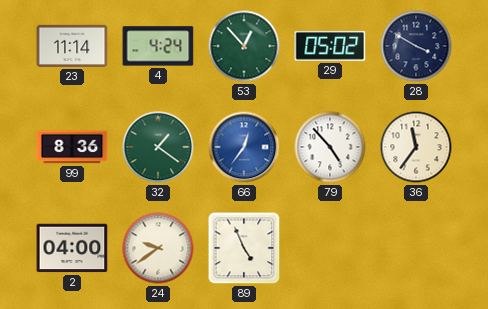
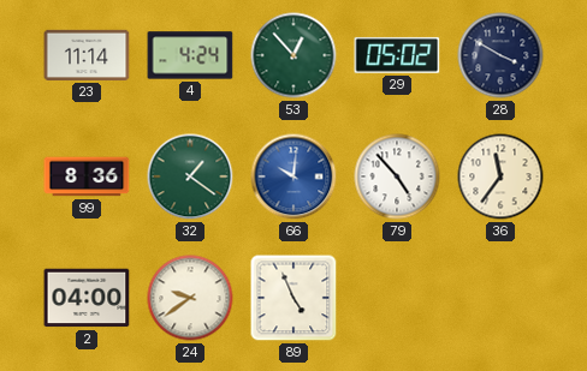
66: 12:36 -> 10:01
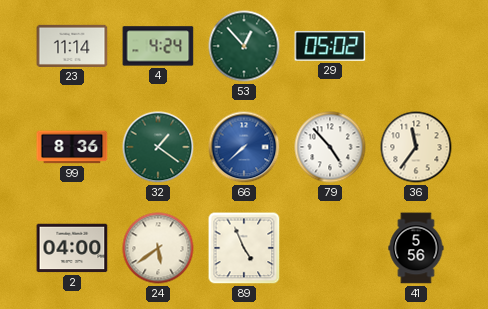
28: 3:50 -> none
66: 10:01 -> 7:38
24: 9:39 -> 5:39
41: none -> 5:56
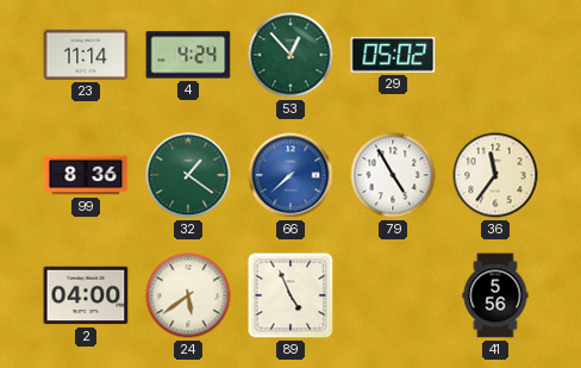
79: 4:53 -> 4:55
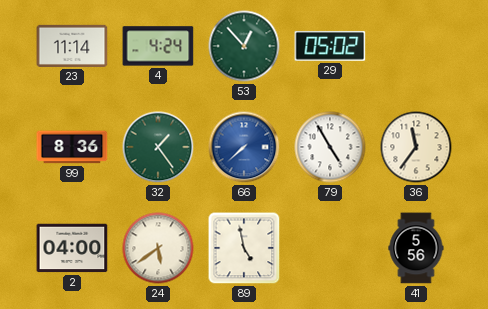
32: 1:21 -> 1:24
89: 4:56 -> 4:58
